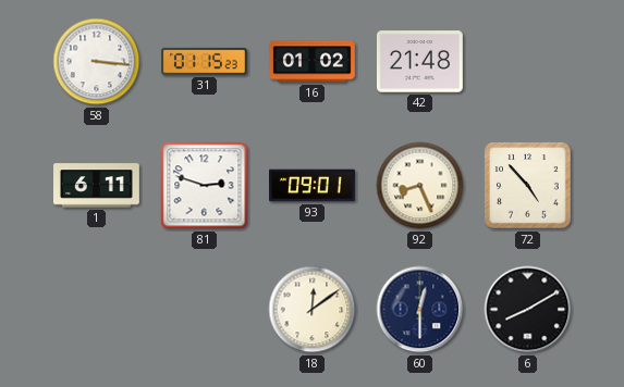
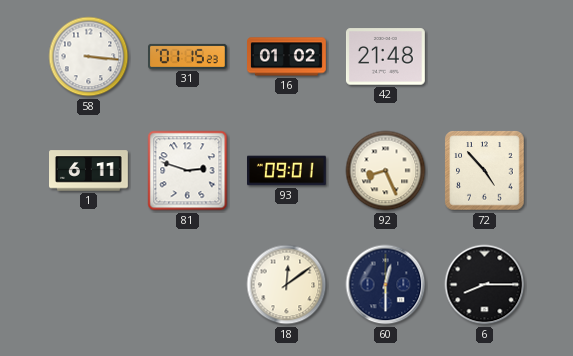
6: 8:10 -> 8:15
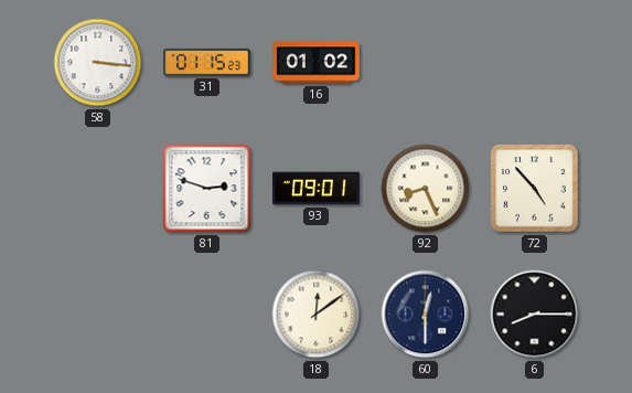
42: 21:48 -> none
1: 6:11 -> none
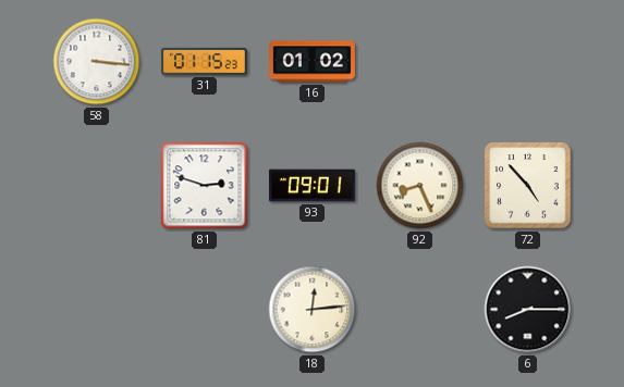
18: 12:09 -> 12:14
60: 12:30 -> none
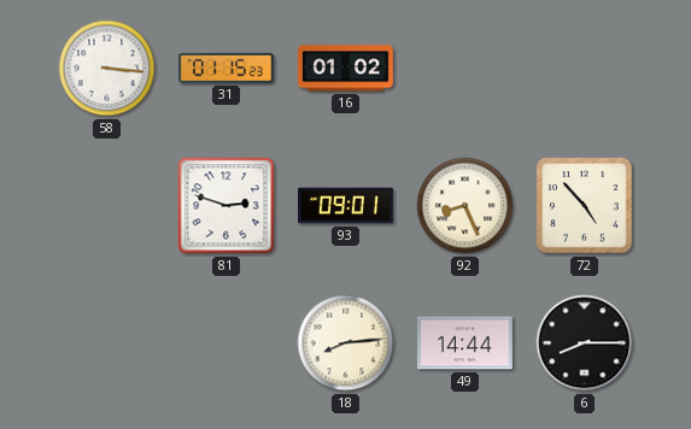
18: 12:14 -> 8:14
49: none -> 14:44
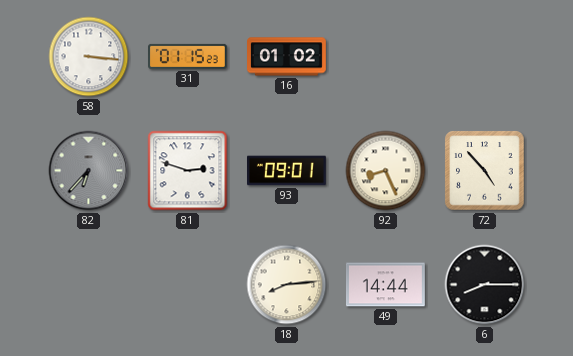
82: none -> 6:37
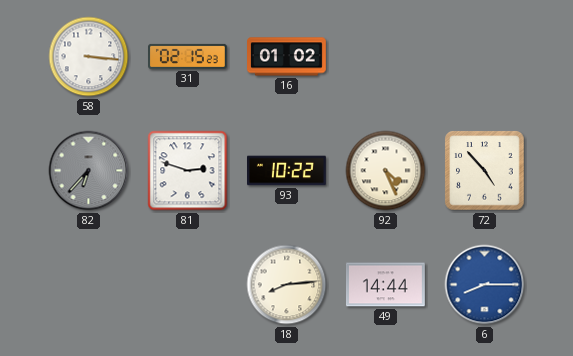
31: 01:15 -> 02:15
93: 09:01 -> 10:22
92: 8:26 -> 4:26
6 dial: black -> blue
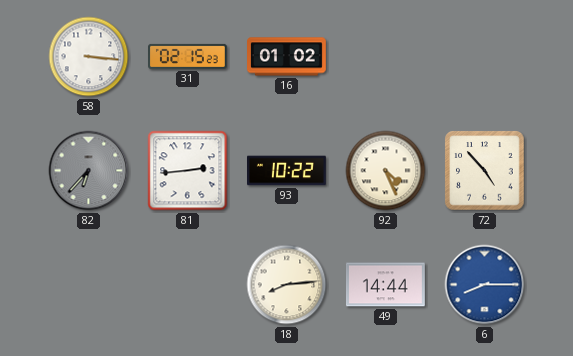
81: 2:48 -> 2:44
